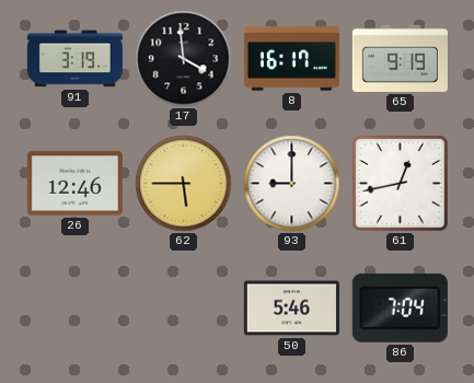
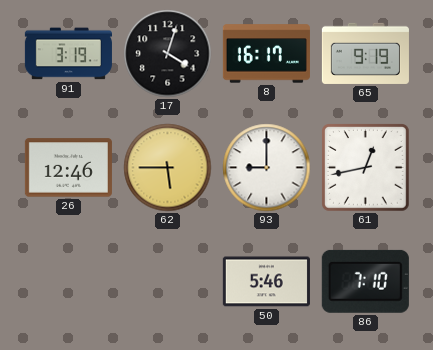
17: 3:59 -> 4:03
86: 7:04 -> 7:10
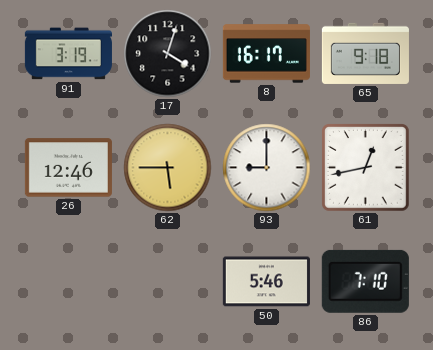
65: 9:19 -> 9:18
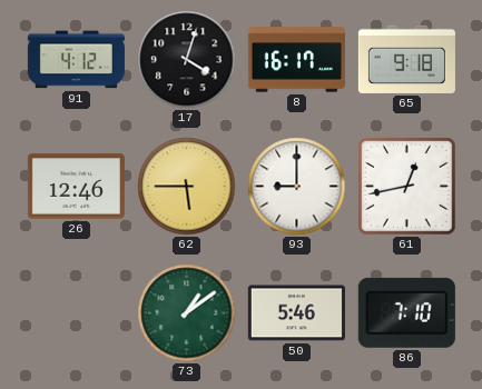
91: 3:19 -> 4:12
73: none -> 1:09
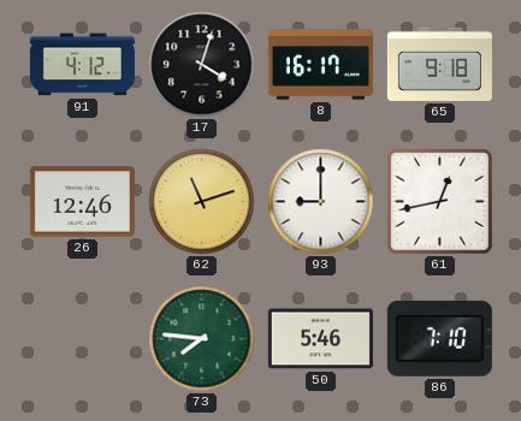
62: 5:45 -> 11:12
73: 1:09 -> 7:46
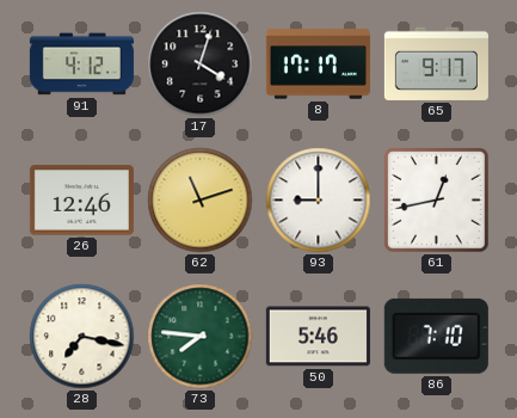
8: 16:17 -> 17:17
65: 9:18 -> 9:17
28: none -> 7:17
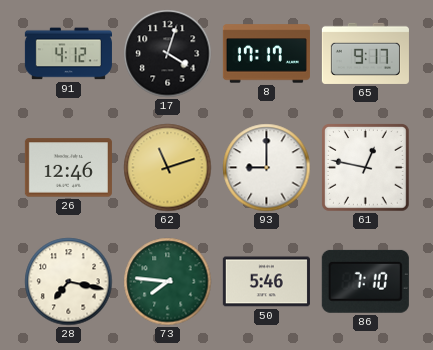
61: 12:43 -> 12:47
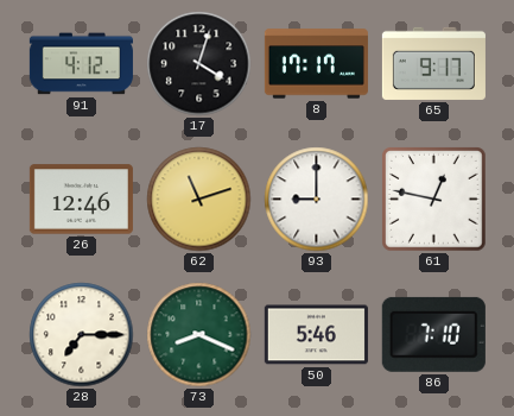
28: 7:17 -> 7:15
73: 7:46 -> 8:19
